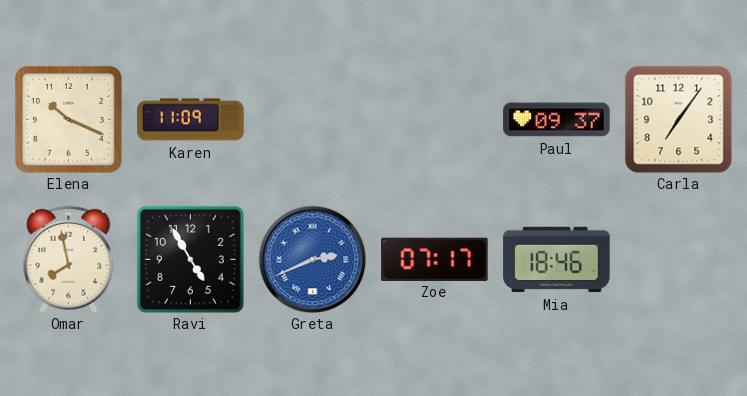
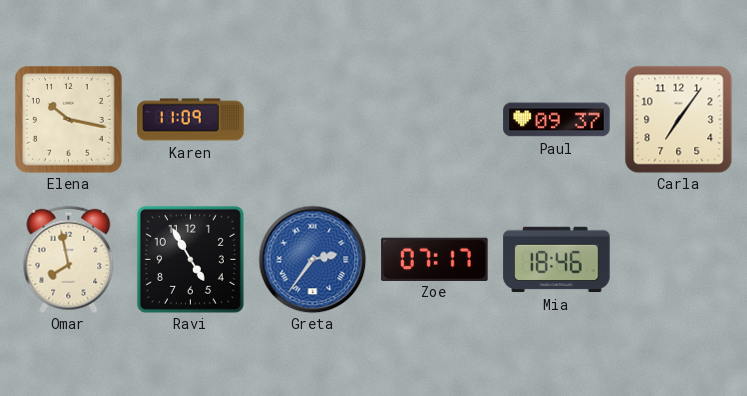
Elena: 10:19 -> 10:17
Greta: 2:41 -> 2:36
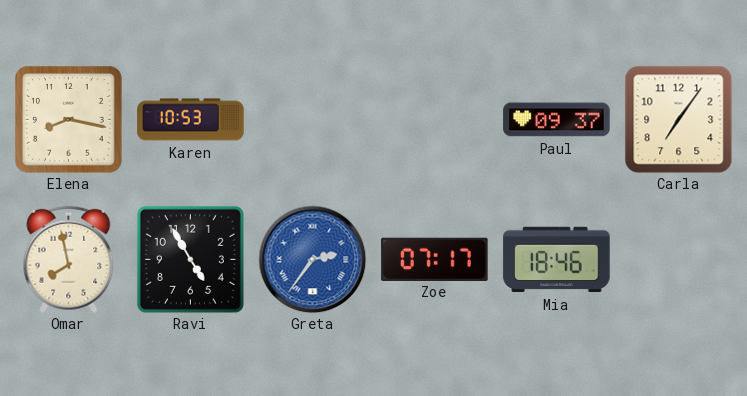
Elena: 10:17 -> 8:17
Karen: 11:09 -> 10:53
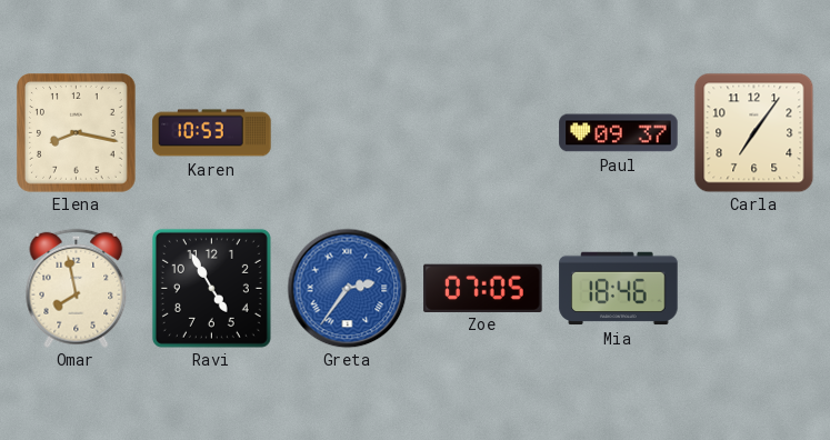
Zoe: 07:17 -> 07:05
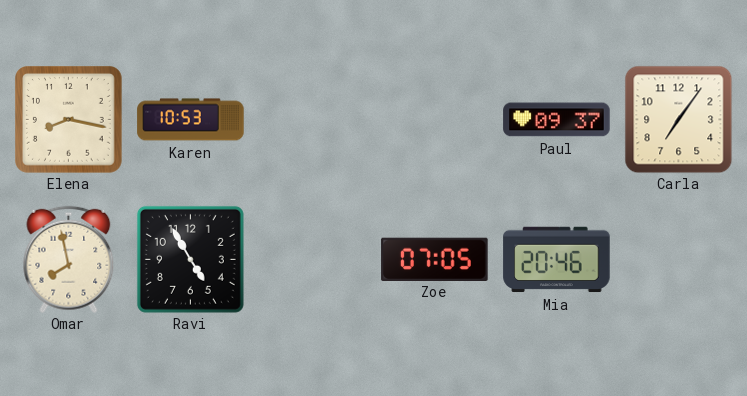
Greta: 2:36 -> none
Mia: 18:46 -> 20:46
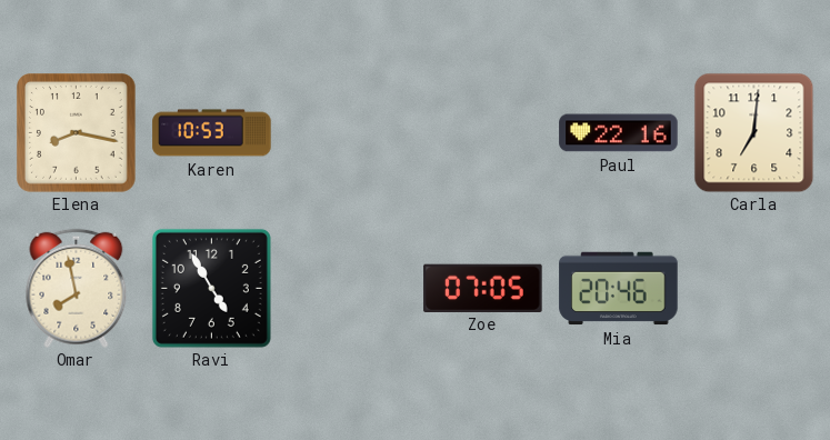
Paul: 09:37 -> 22:16
Carla: 7:06 -> 7:01
